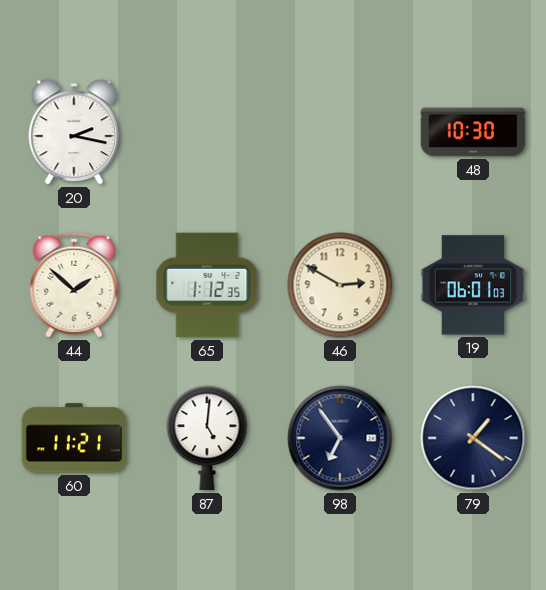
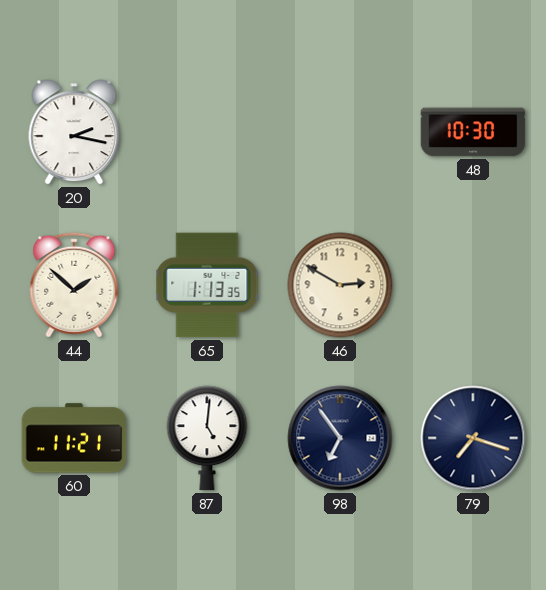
65: 1:12 -> 1:13
19: 06:01 -> none
79: 1:21 -> 7:18
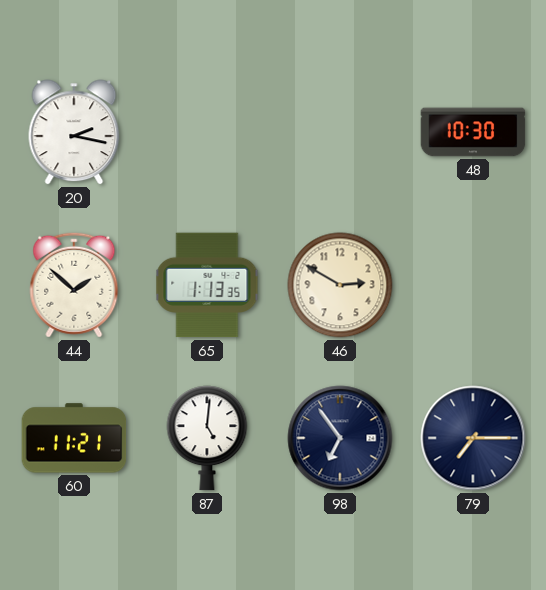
79: 7:18 -> 7:15
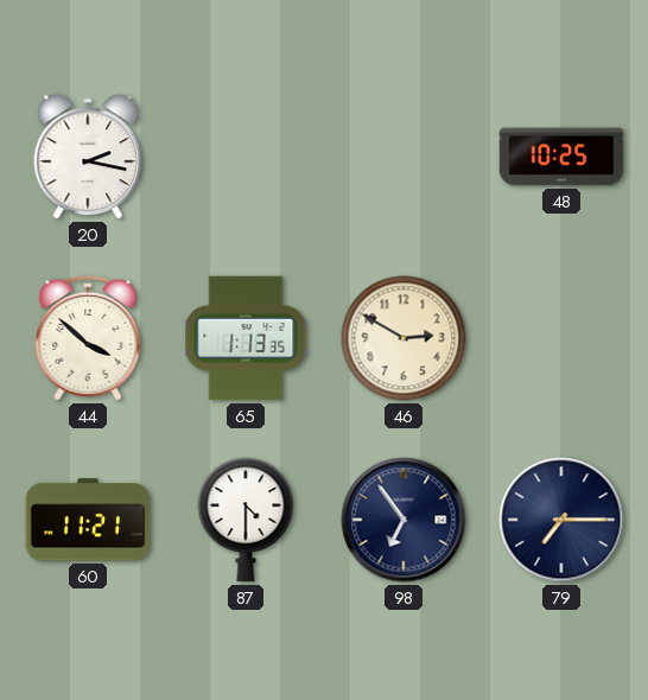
48: 10:30 -> 10:25
44: 1:52 -> 3:52
87: 5:01 -> 4:30
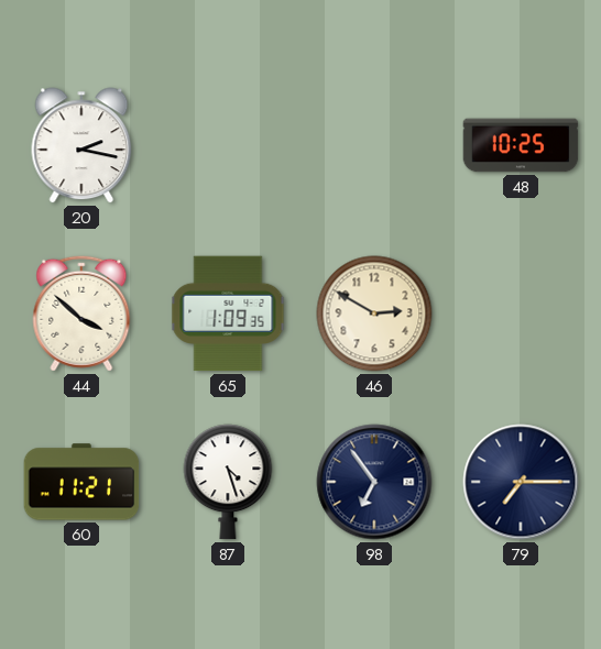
65: 1:13 -> 1:09
87: 4:30 -> 4:27
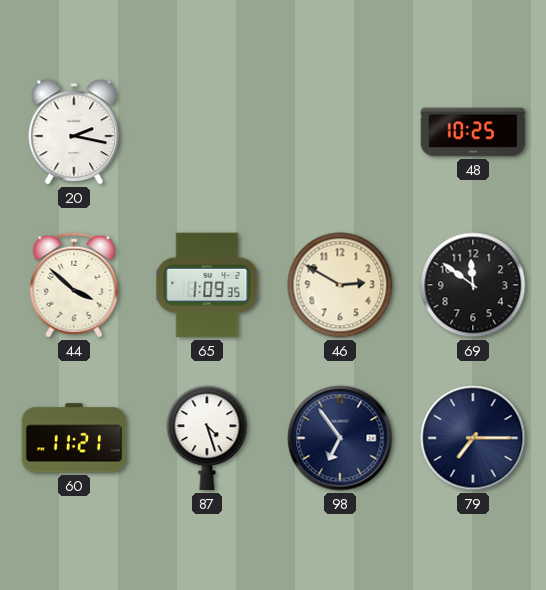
69: none -> 11:51
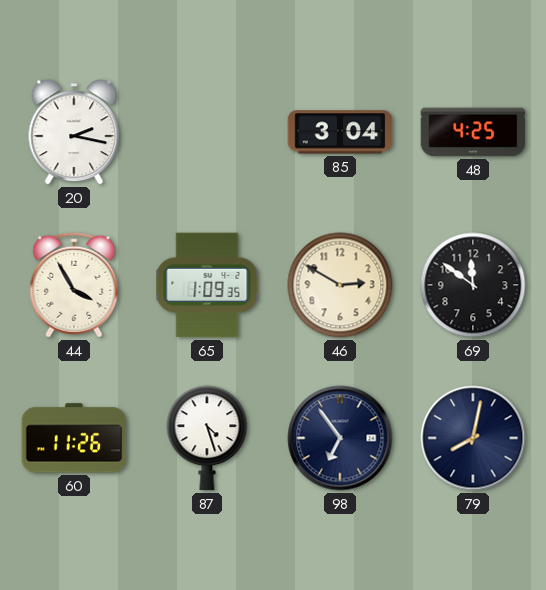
85: none -> 3:04
48: 10:25 -> 4:25
44: 3:52 -> 3:55
60: 11:21 -> 11:26
79: 7:15 -> 8:02
